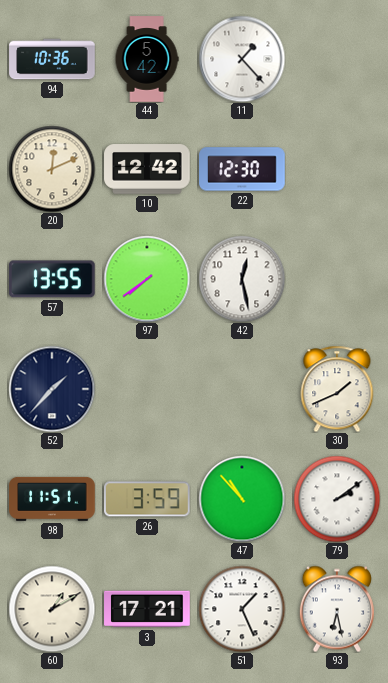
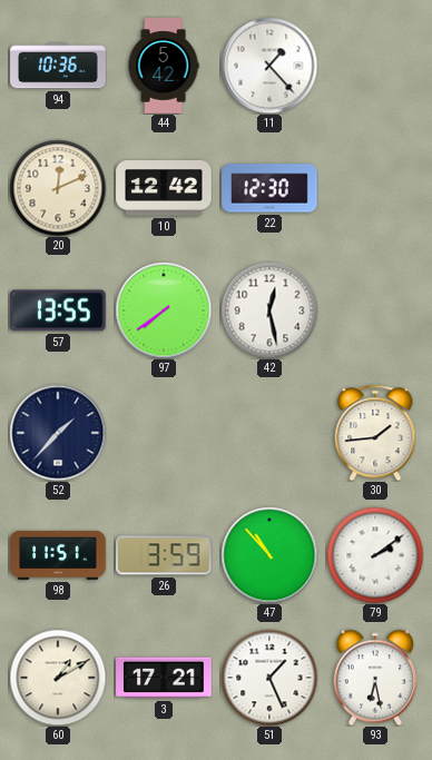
30: 1:41 -> 1:44
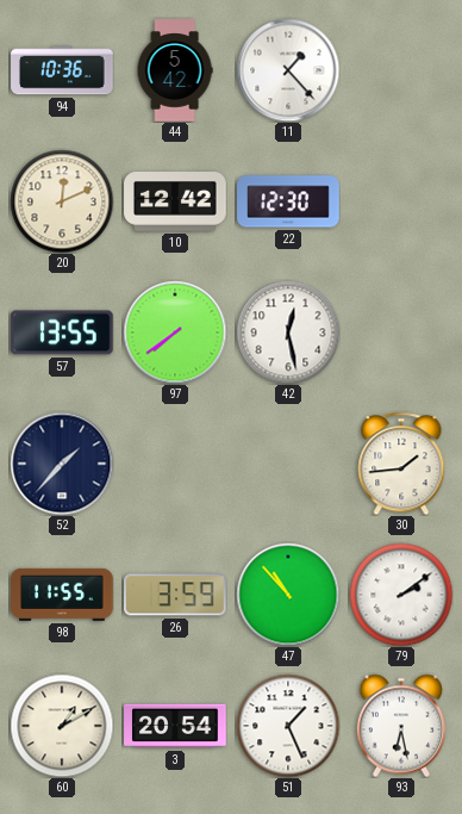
98: 11:51 -> 11:55
3: 17:21 -> 20:54
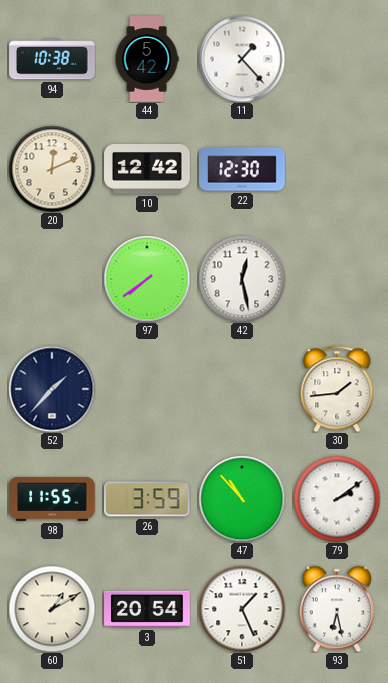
94: 10:36 -> 10:38
57: 13:55 -> none
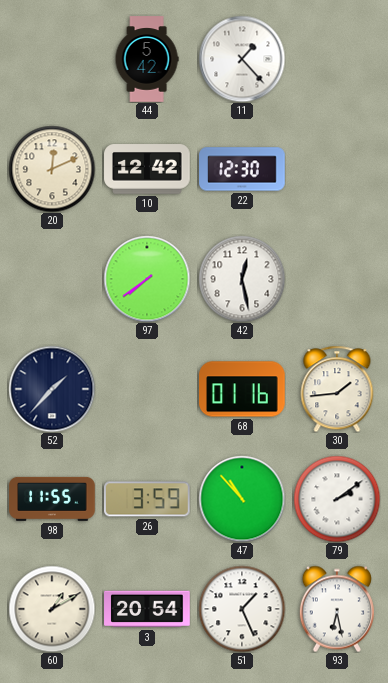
94: 10:38 -> none
68: none -> 01:16
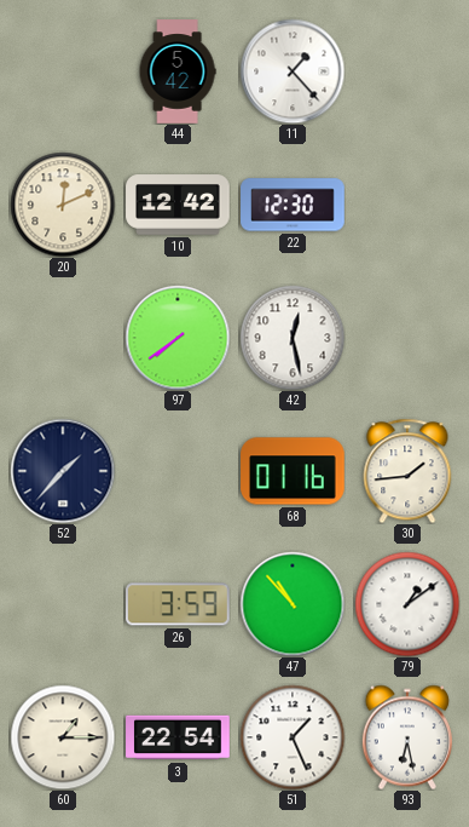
98: 11:55 -> none
79: 2:09 -> 1:09
60: 1:10 -> 1:15
3: 20:54 -> 22:54
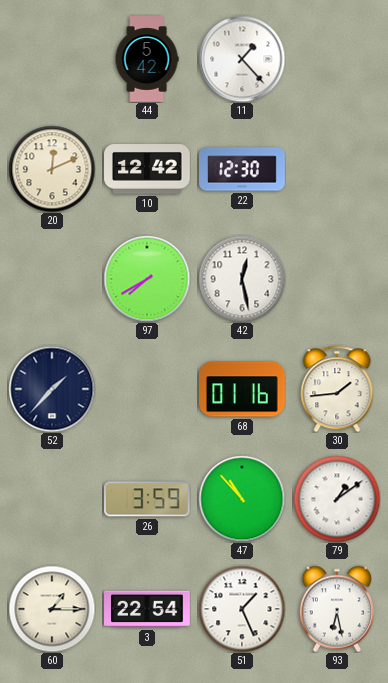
97: 7:39 -> 7:40
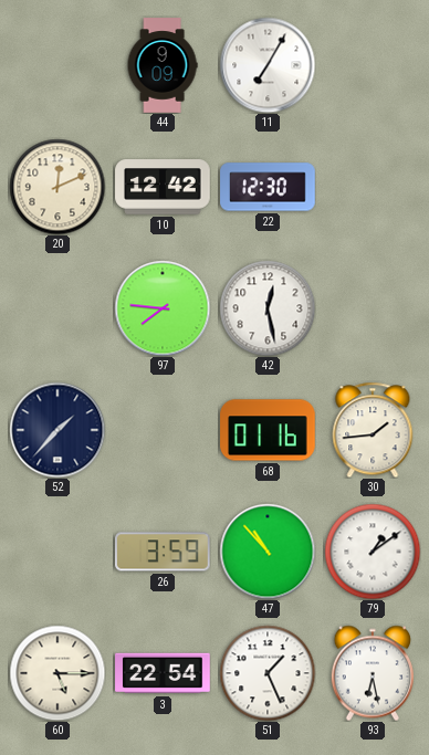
44: 5:42 -> 9:09
11: 1:23 -> 7:05
97: 7:40 -> 7:46
60: 1:15 -> 5:15
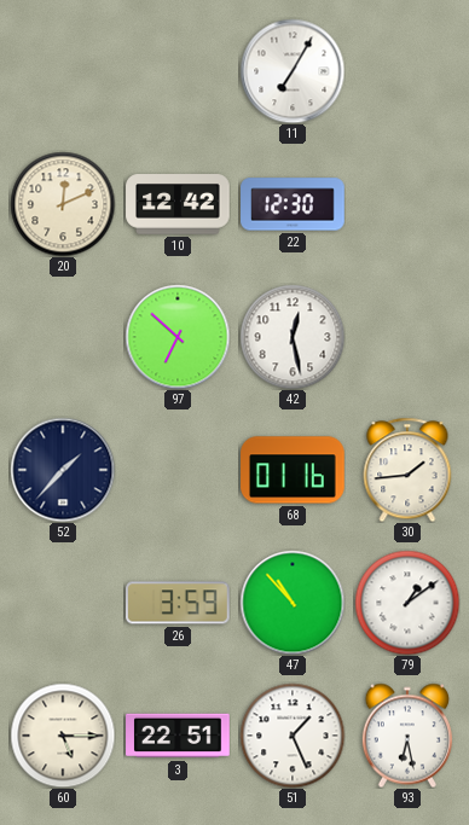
44: 9:09 -> none
97: 7:46 -> 6:52
3: 22:54 -> 22:51
